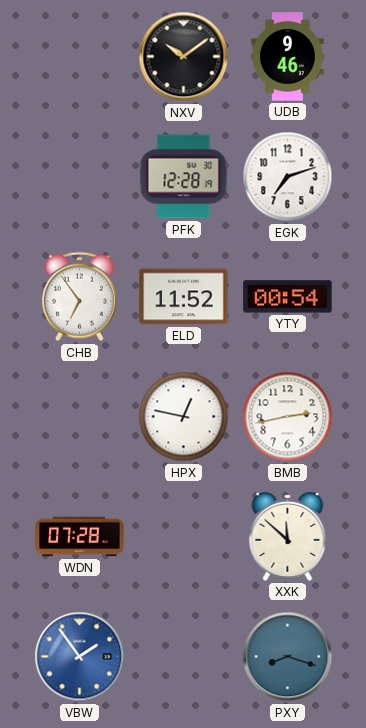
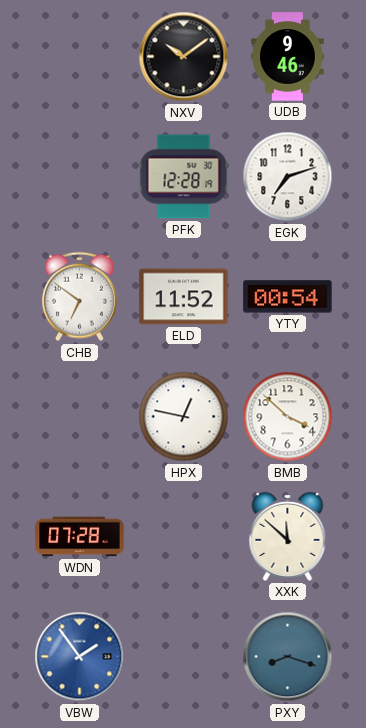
CHB: 6:54 -> 6:51
BMB: 2:43 -> 3:52
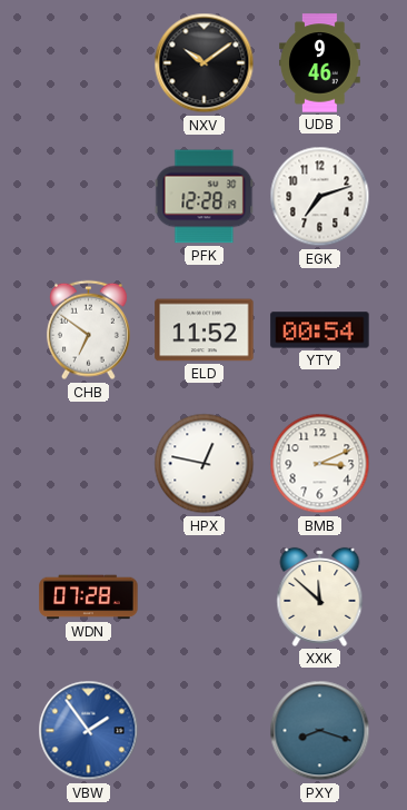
BMB: 3:52 -> 3:11
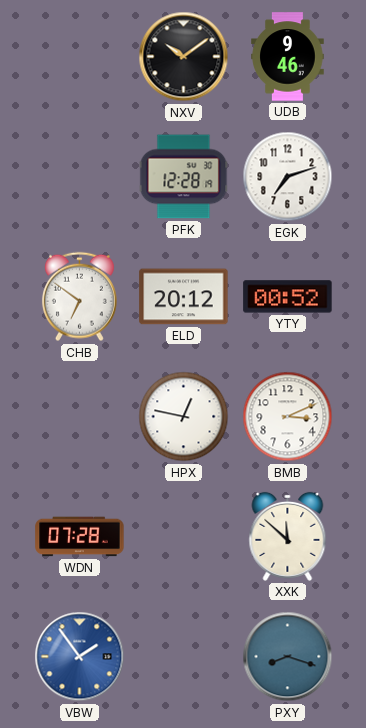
ELD: 11:52 -> 20:12
YTY: 00:54 -> 00:52
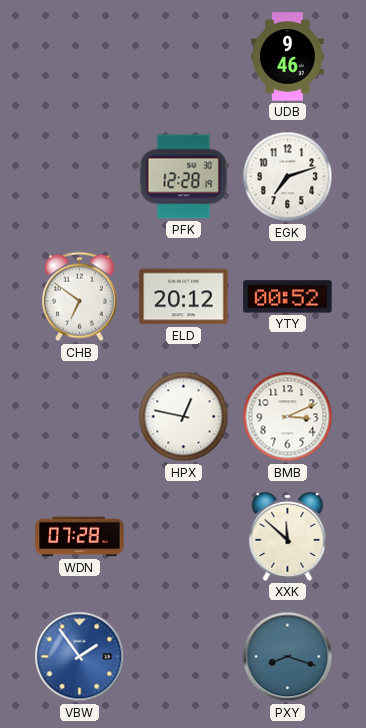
NXV: 10:09 -> none
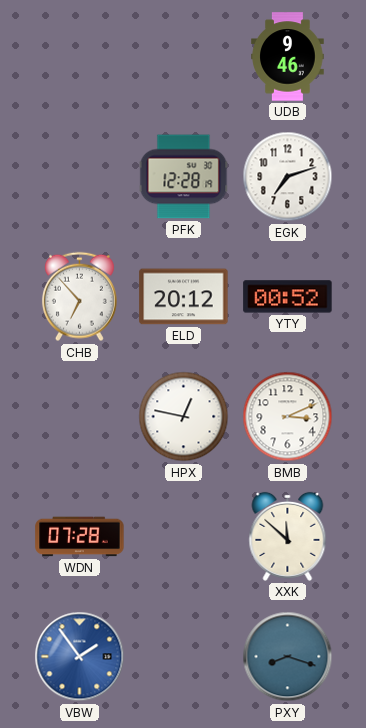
CHB: 6:51 -> 6:53
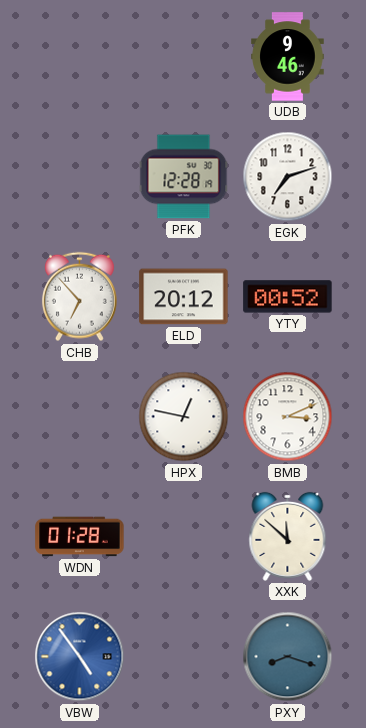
WDN: 07:28 -> 01:28
VBW: 1:54 -> 4:54
